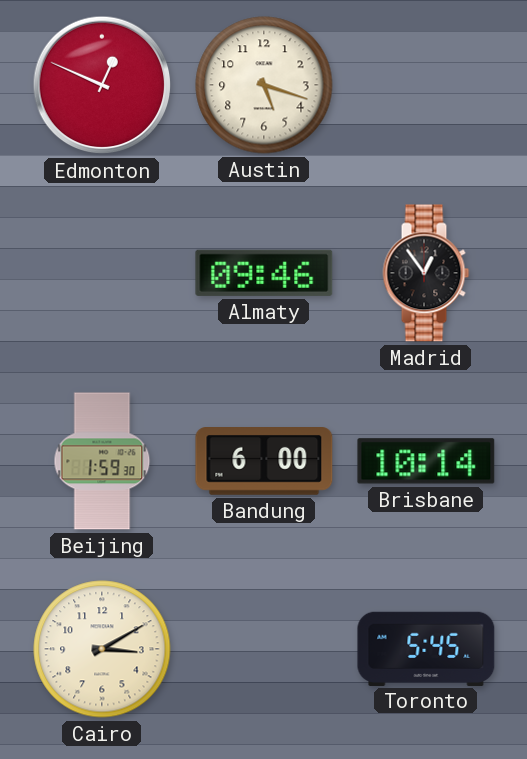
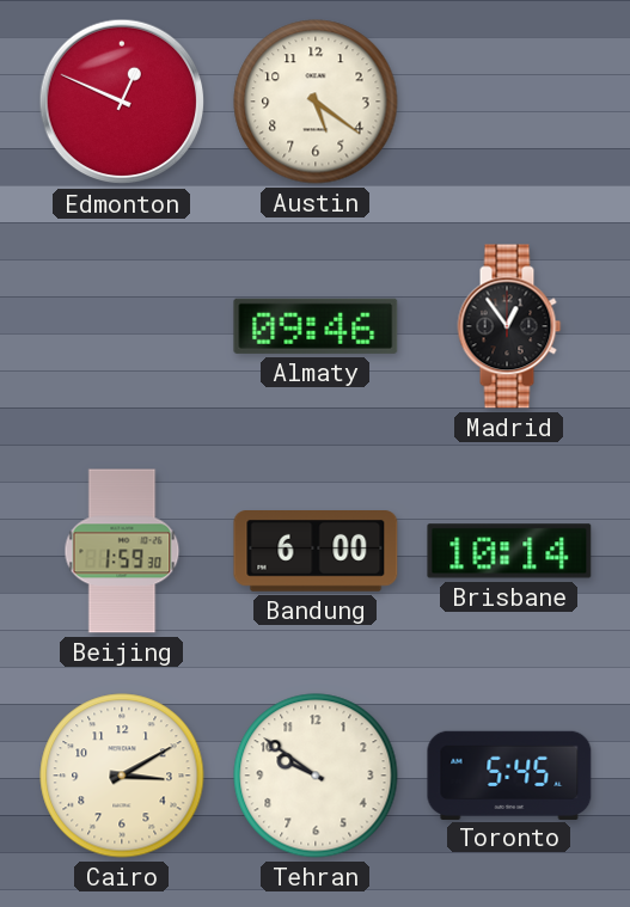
Austin: 5:18 -> 5:21
Tehran: none -> 9:51
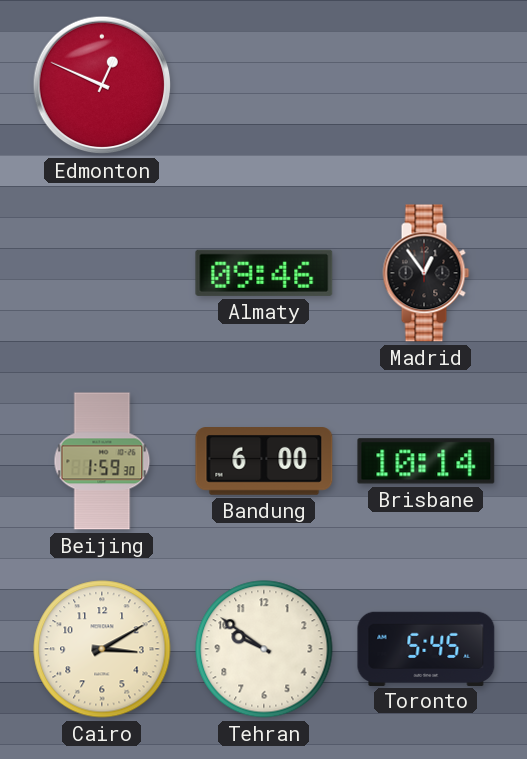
Austin: 5:21 -> none
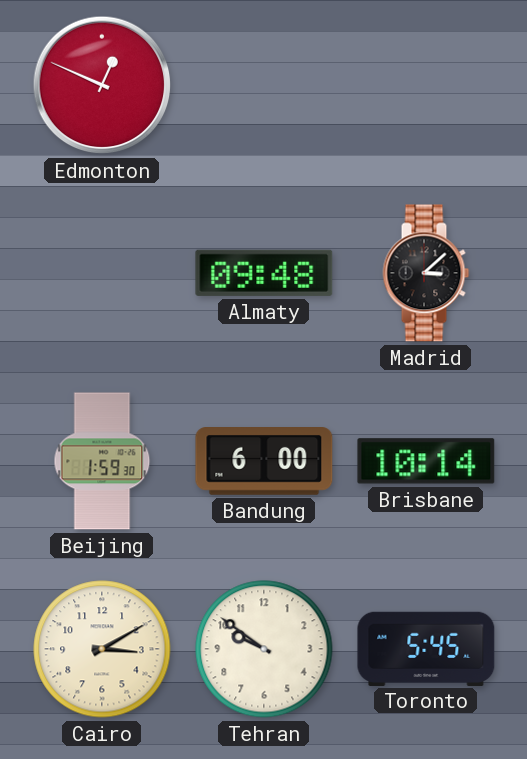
Almaty: 09:46 -> 09:48
Madrid: 12:54 -> 3:08
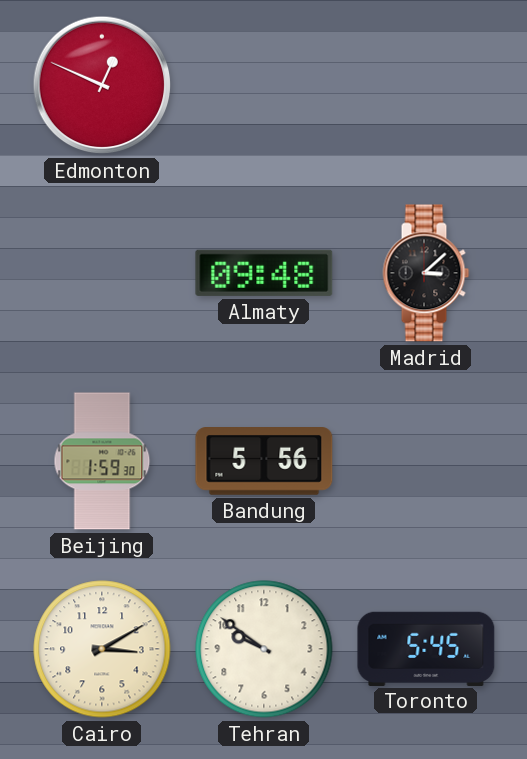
Bandung: 6:00 -> 5:56
Brisbane: 10:14 -> none
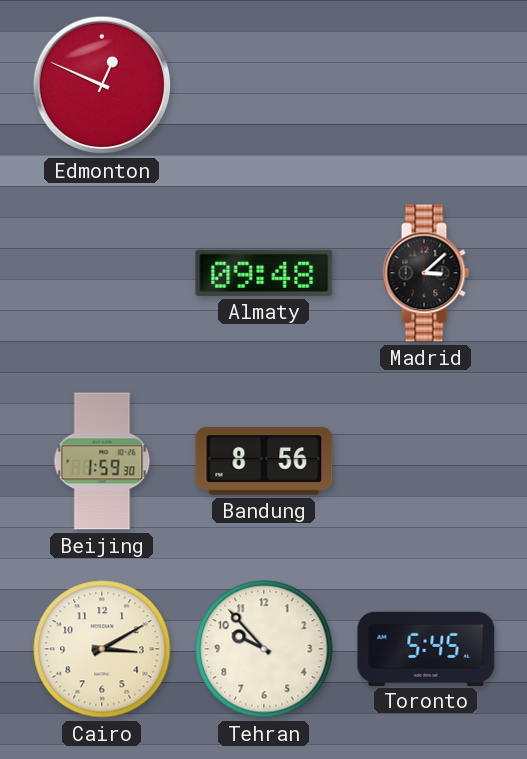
Bandung: 5:56 -> 8:56
Tehran: 9:51 -> 9:53
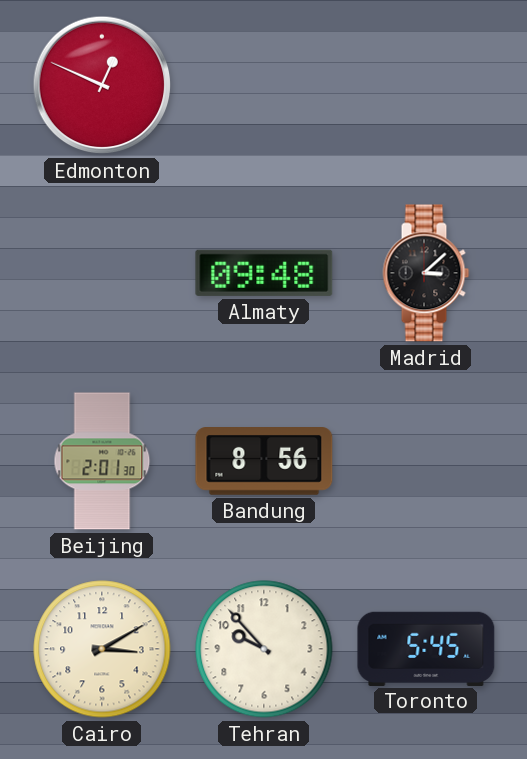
Beijing: 1:59 -> 2:01
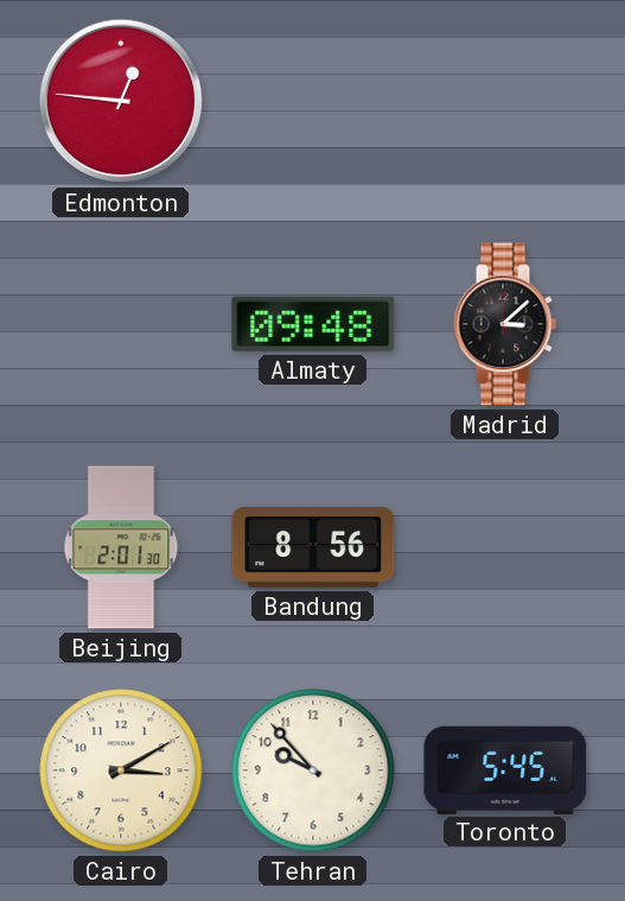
Edmonton: 12:49 -> 12:46
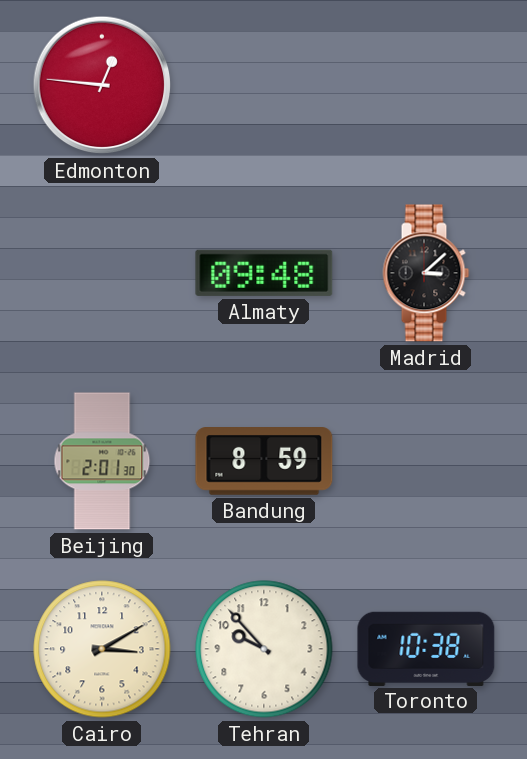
Bandung: 8:56 -> 8:59
Toronto: 5:45 -> 10:38
